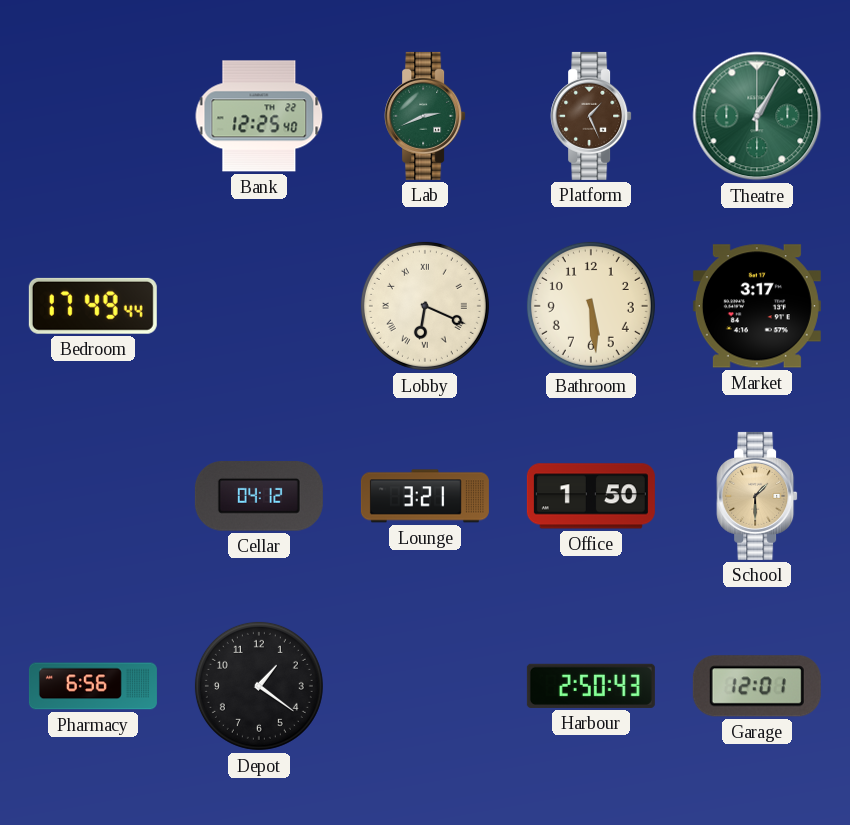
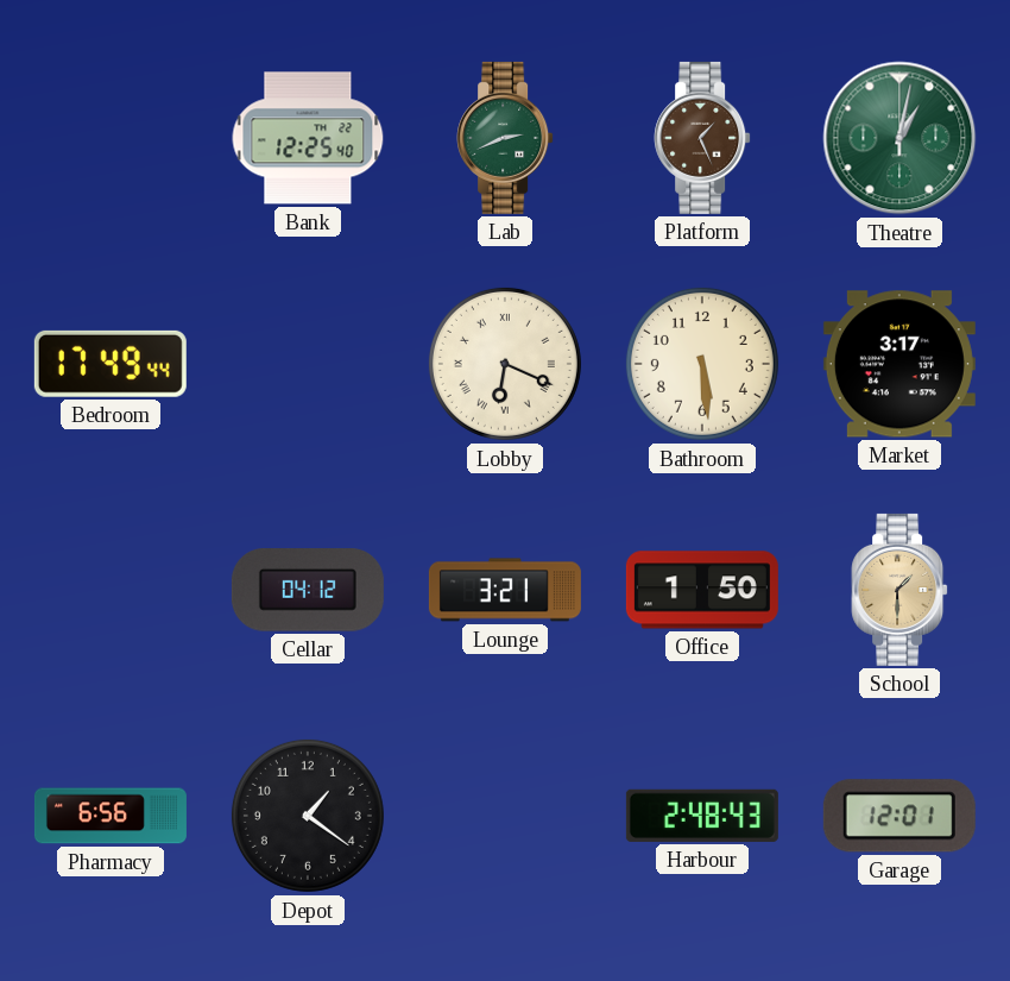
Theatre: 1:05 -> 1:02
Harbour: 2:50 -> 2:48
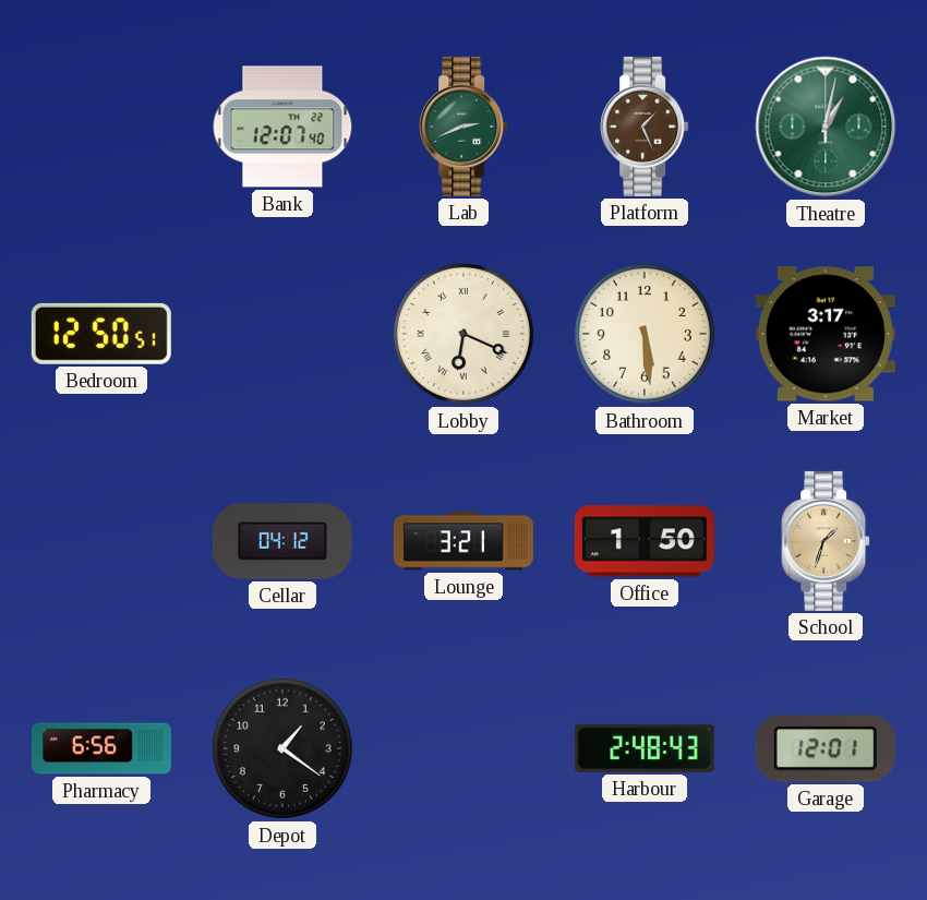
Bank: 12:25 -> 12:07
Bedroom: 17:49 -> 12:50
School: 1:30 -> 1:33
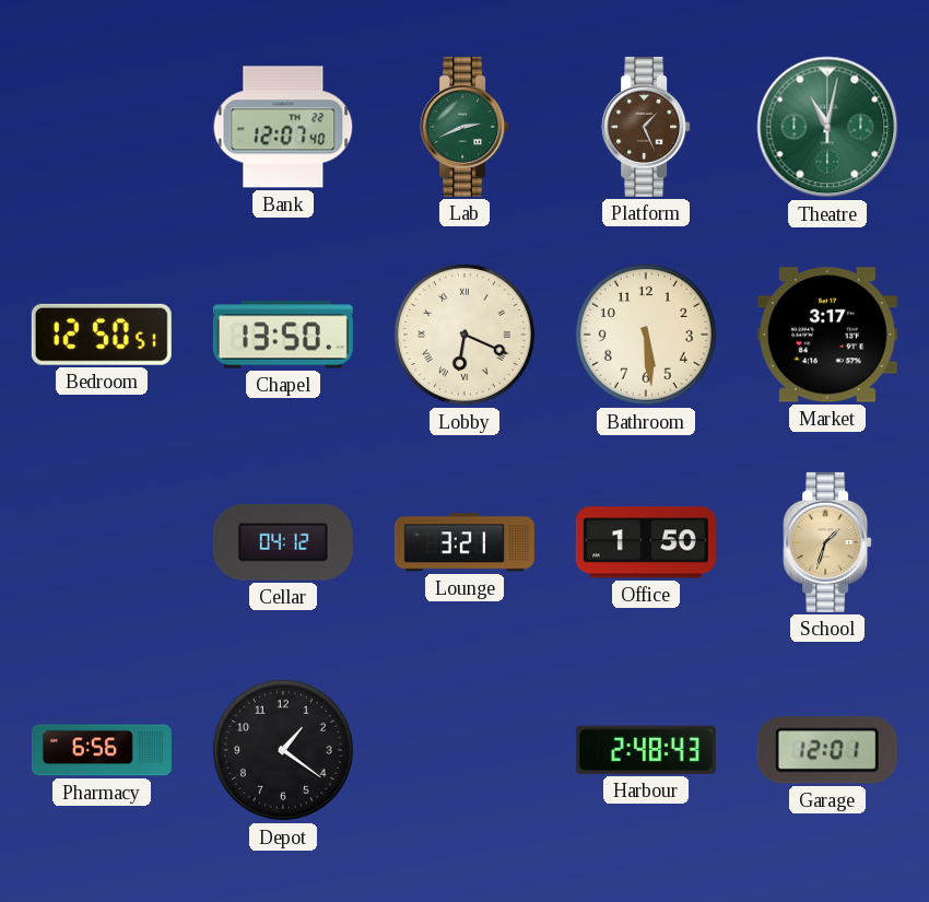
Theatre: 1:02 -> 11:02
Chapel: none -> 13:50
